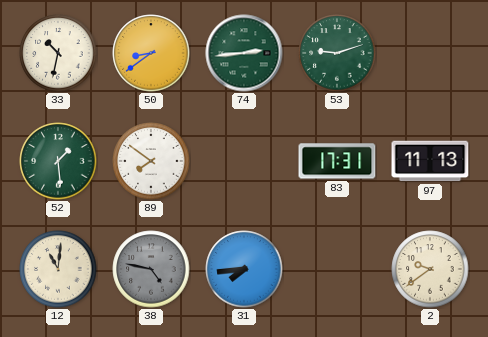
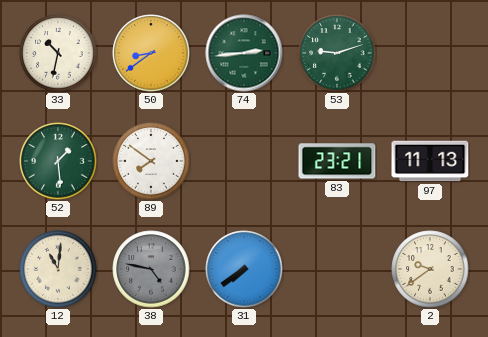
83: 17:31 -> 23:21
31: 7:44 -> 7:39
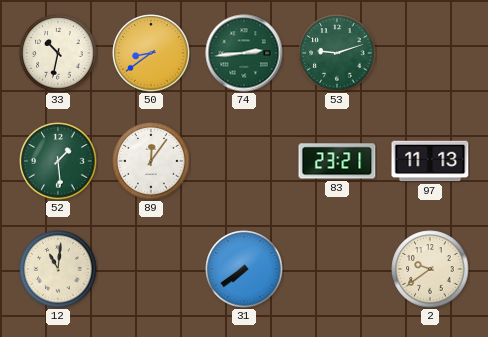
89: 7:51 -> 12:06
38: 4:47 -> none
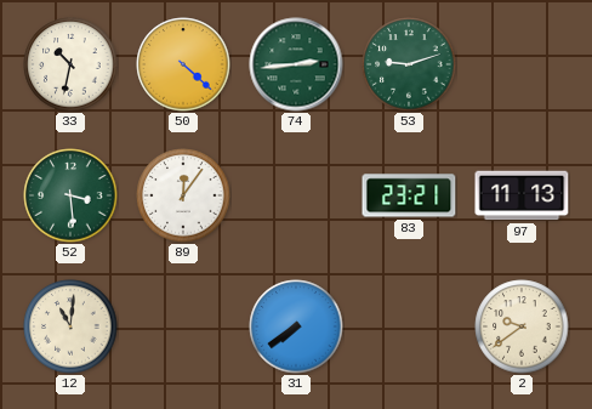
50: 8:39 -> 4:22
52: 1:29 -> 3:29
